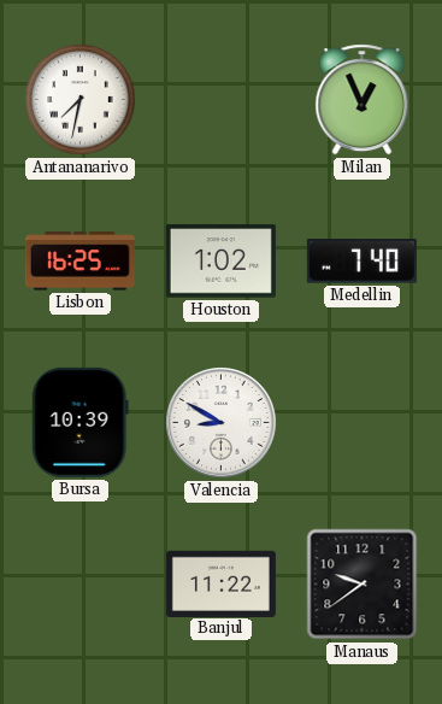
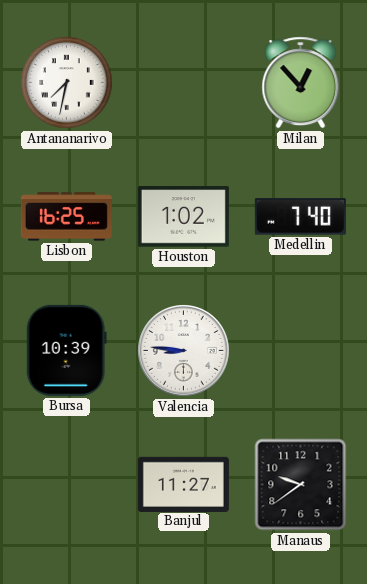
Milan: 12:56 -> 12:53
Valencia: 8:50 -> 8:46
Banjul: 11:22 -> 11:27
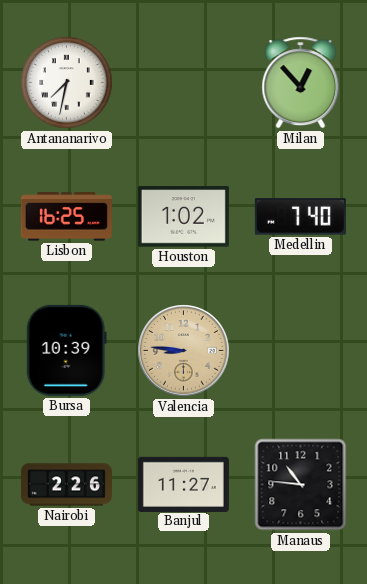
Valencia dial: white -> champagne
Nairobi: none -> 2:26
Manaus: 9:39 -> 10:46
